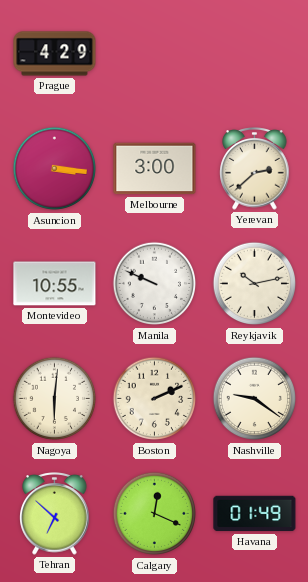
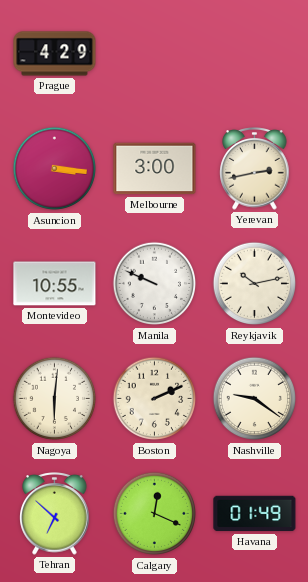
Yerevan: 2:38 -> 2:43
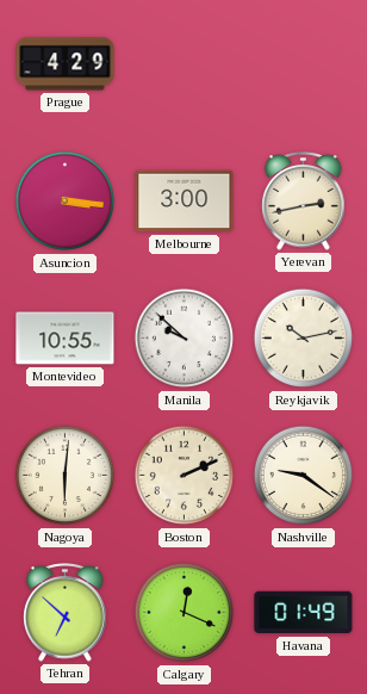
Manila: 9:49 -> 9:52
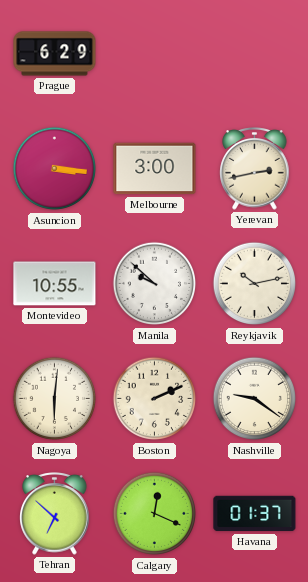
Prague: 4:29 -> 6:29
Havana: 01:49 -> 01:37
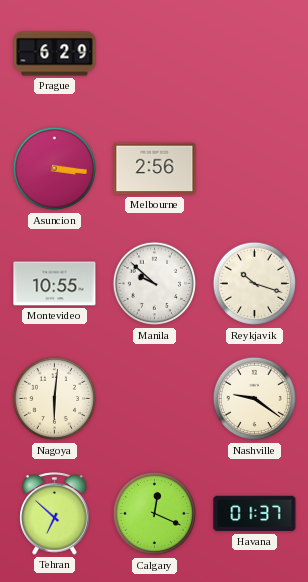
Melbourne: 3:00 -> 2:56
Yerevan: 2:43 -> none
Reykjavik: 10:13 -> 10:18
Boston: 2:11 -> none
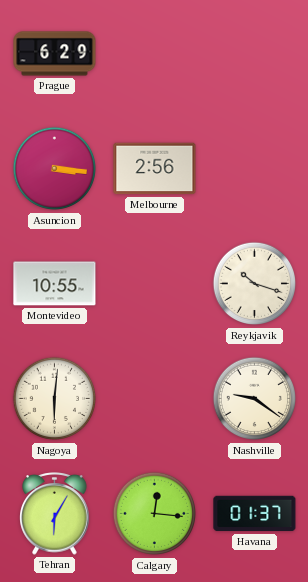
Manila: 9:52 -> none
Tehran: 6:52 -> 6:05
Calgary: 12:19 -> 12:16
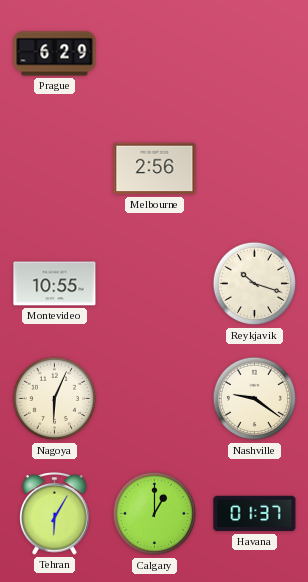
Asuncion: 3:16 -> none
Nagoya: 6:01 -> 6:04
Calgary: 12:16 -> 1:00
